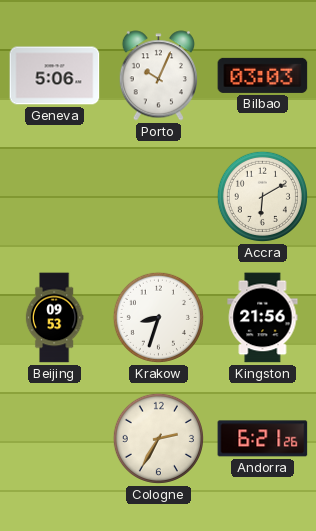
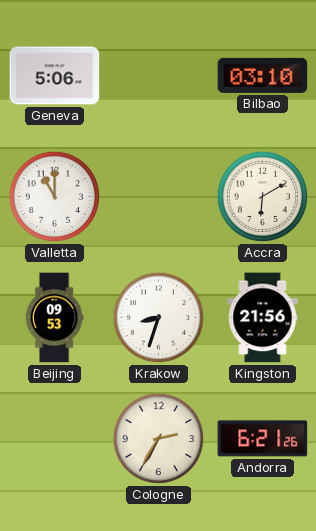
Porto: 10:04 -> none
Bilbao: 03:03 -> 03:10
Valletta: none -> 11:00
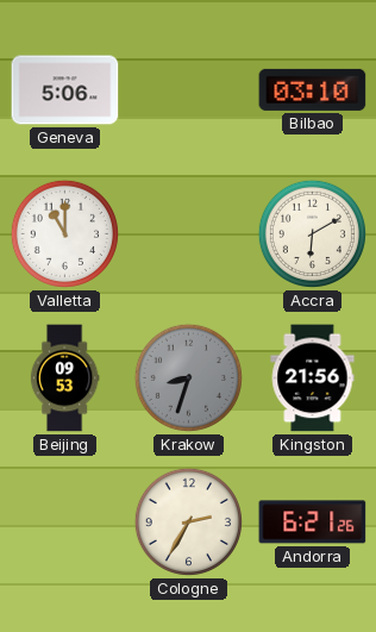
Krakow dial: white -> grey
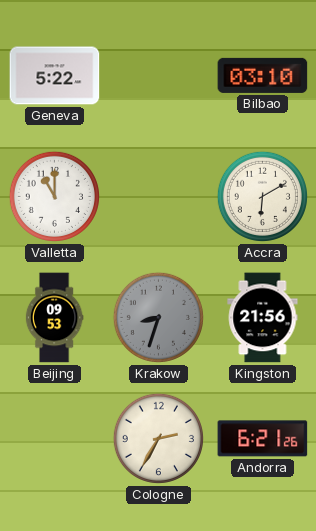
Geneva: 5:06 -> 5:22
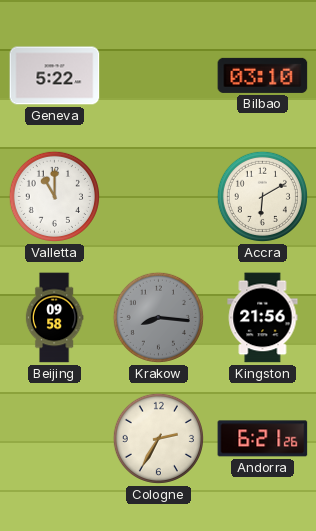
Beijing: 09:53 -> 09:58
Krakow: 8:33 -> 8:16
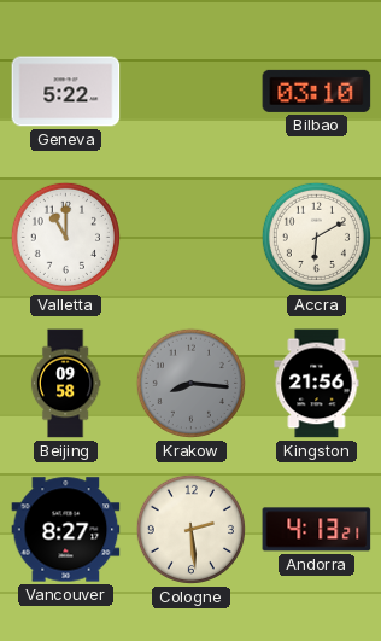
Vancouver: none -> 8:27
Cologne: 2:35 -> 2:29
Andorra: 6:21 -> 4:13
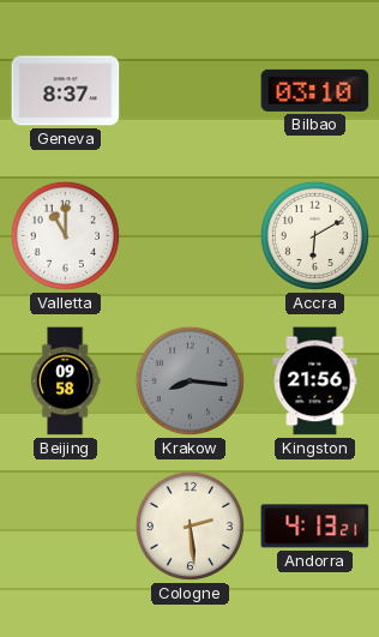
Geneva: 5:22 -> 8:37
Vancouver: 8:27 -> none
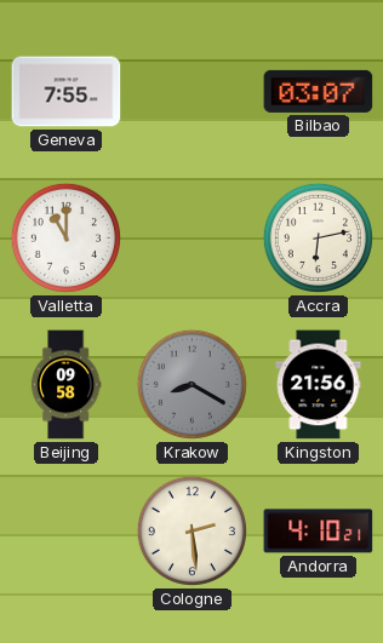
Geneva: 8:37 -> 7:55
Bilbao: 03:10 -> 03:07
Accra: 6:10 -> 6:13
Krakow: 8:16 -> 8:20
Andorra: 4:13 -> 4:10
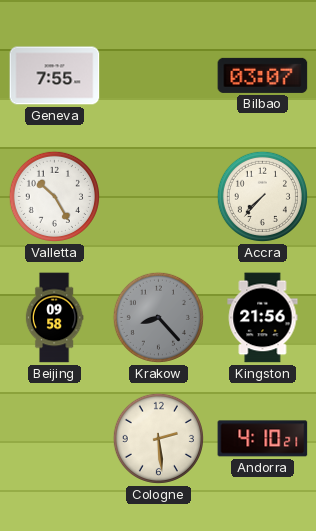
Valletta: 11:00 -> 10:25
Accra: 6:13 -> 7:37
Krakow: 8:20 -> 8:23
